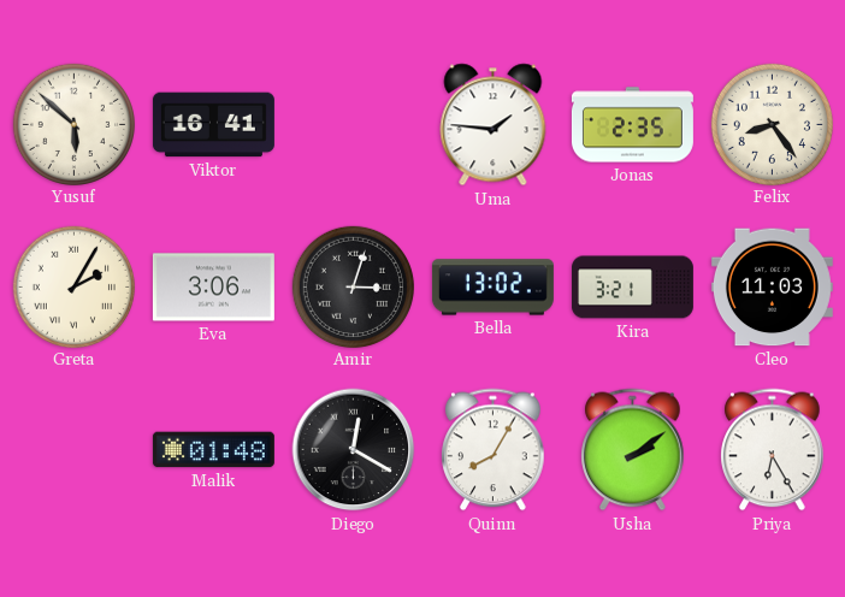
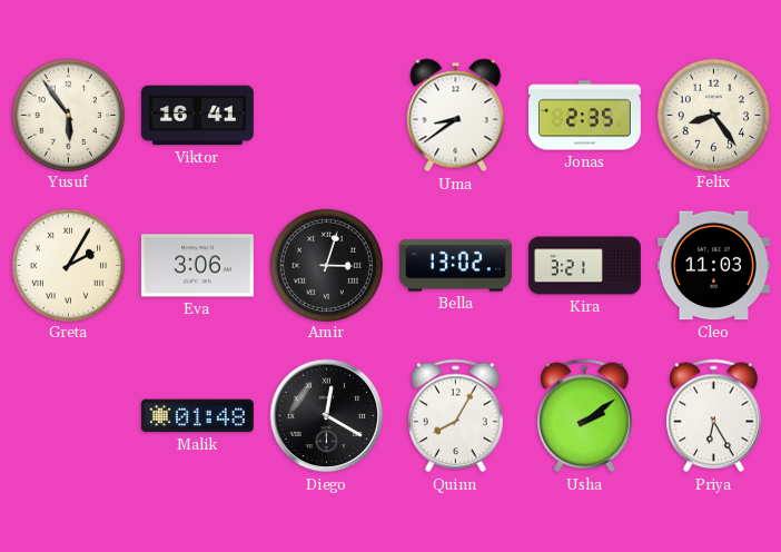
Yusuf: 5:52 -> 5:54
Uma: 1:46 -> 8:39
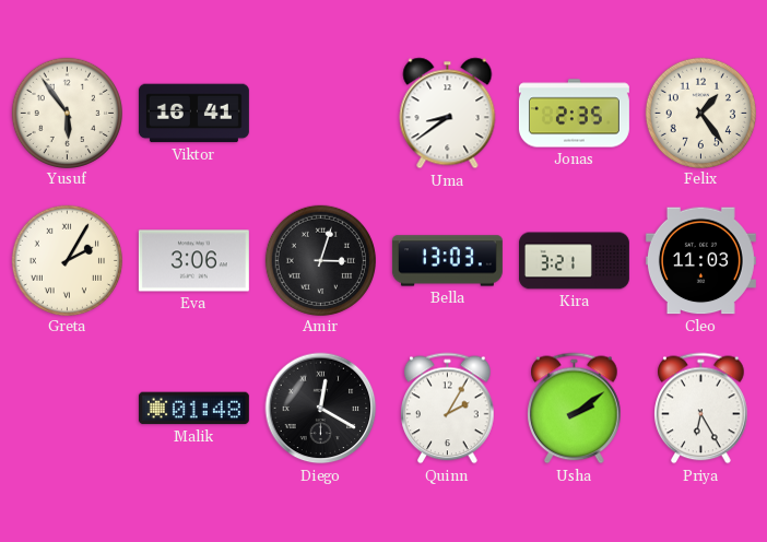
Felix: 8:24 -> 1:24
Bella: 13:02 -> 13:03
Quinn: 8:05 -> 2:05
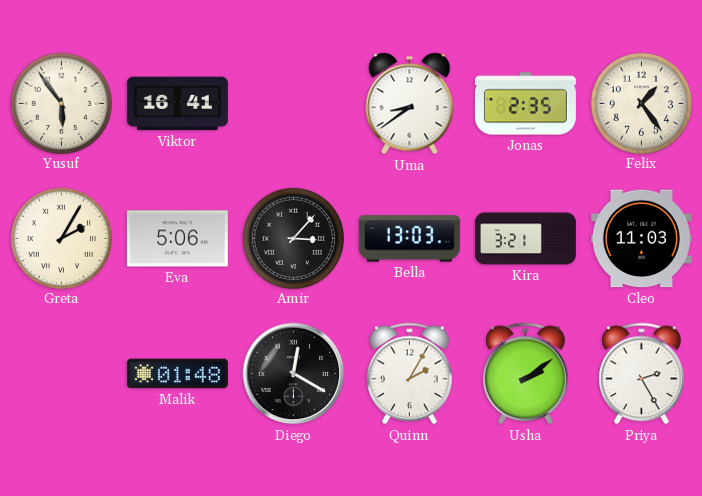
Eva: 3:06 -> 5:06
Amir: 3:03 -> 3:07
Priya: 6:25 -> 2:25
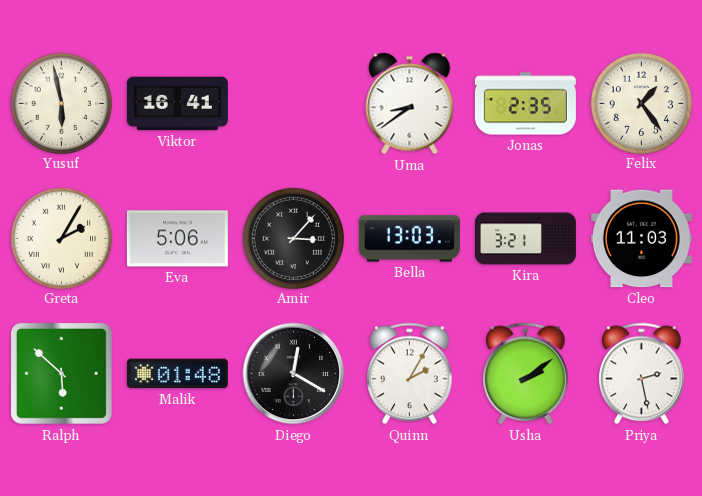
Yusuf: 5:54 -> 5:58
Ralph: none -> 5:52
Priya: 2:25 -> 2:28
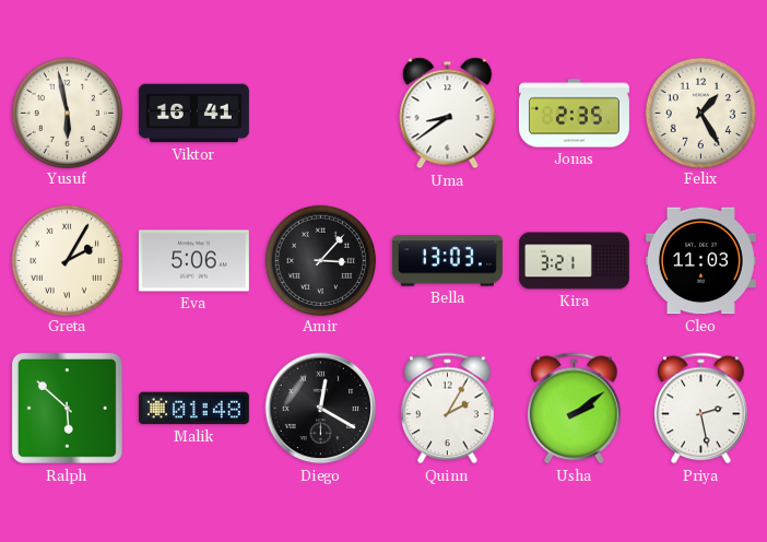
Felix: 1:24 -> 1:25
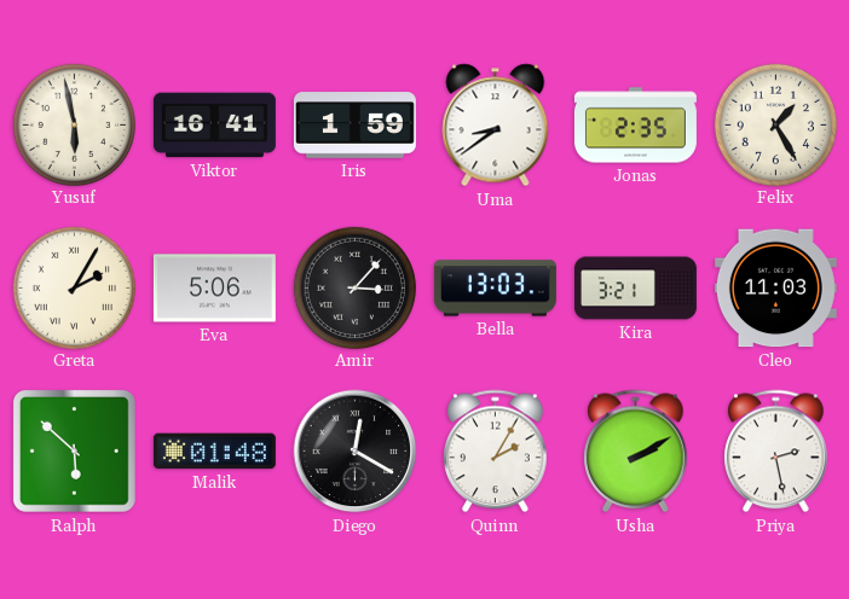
Iris: none -> 1:59
Usha: 2:09 -> 2:10
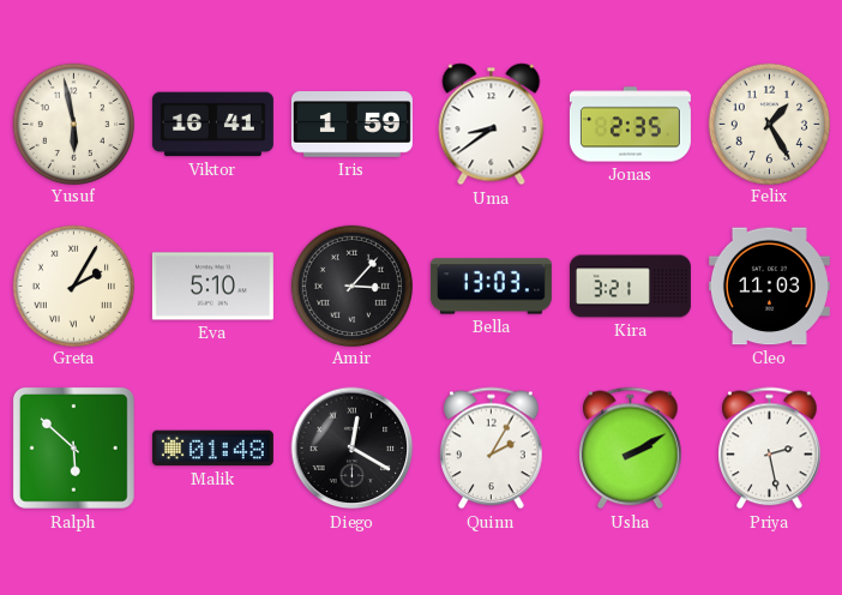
Eva: 5:06 -> 5:10
